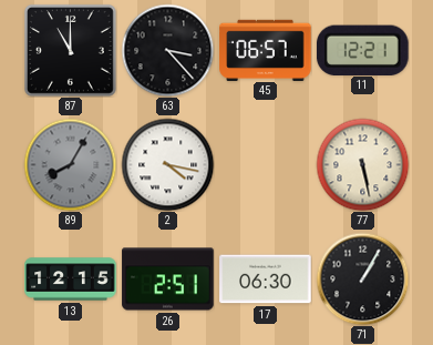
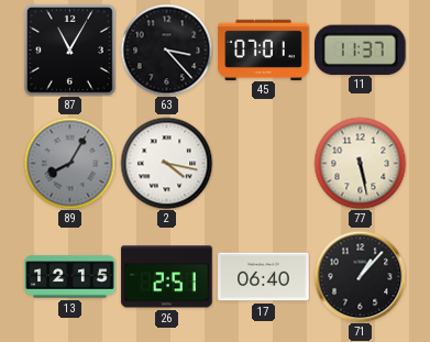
87: 11:00 -> 11:05
45: 06:57 -> 07:01
11: 12:21 -> 11:37
17: 06:30 -> 06:40
71: 1:05 -> 1:07
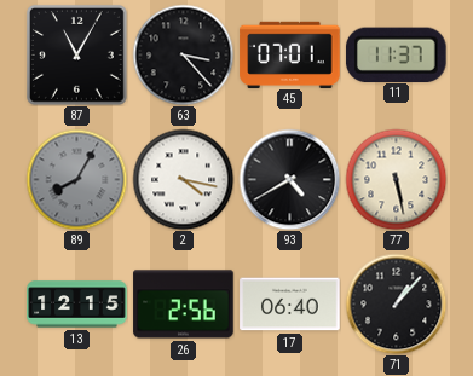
93: none -> 4:40
26: 2:51 -> 2:56
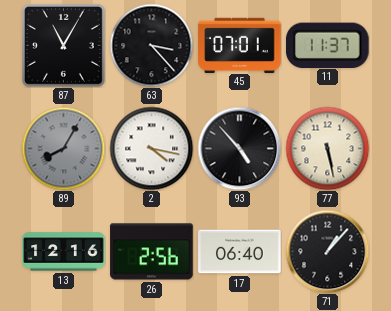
93: 4:40 -> 4:53
13: 12:15 -> 12:16
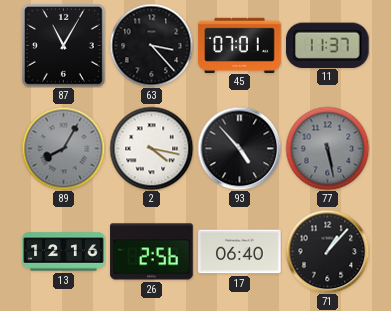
77 dial: cream -> grey
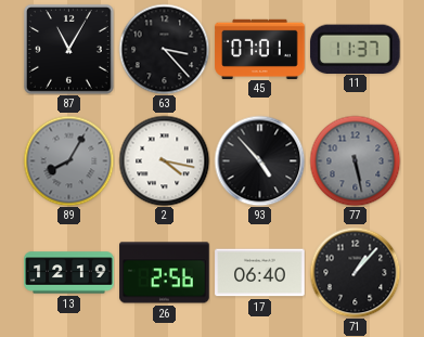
13: 12:16 -> 12:19
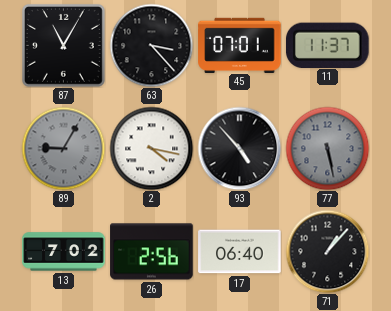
89: 8:05 -> 9:05
13: 12:19 -> 7:02
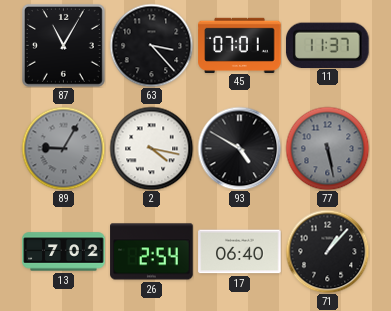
93: 4:53 -> 4:50
26: 2:56 -> 2:54
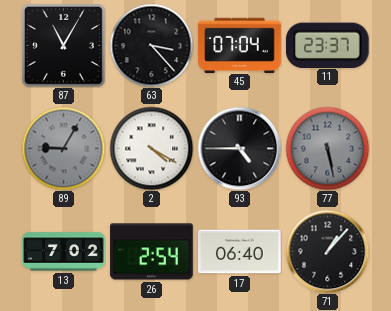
45: 07:01 -> 07:04
11: 11:37 -> 23:37
2: 4:17 -> 4:20
93: 4:50 -> 4:45
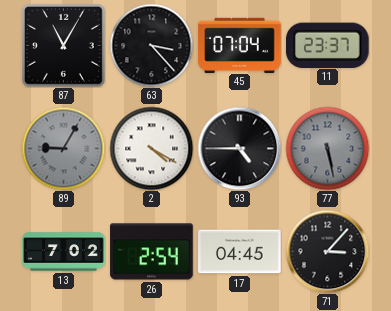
17: 06:40 -> 04:45
71: 1:07 -> 3:07
